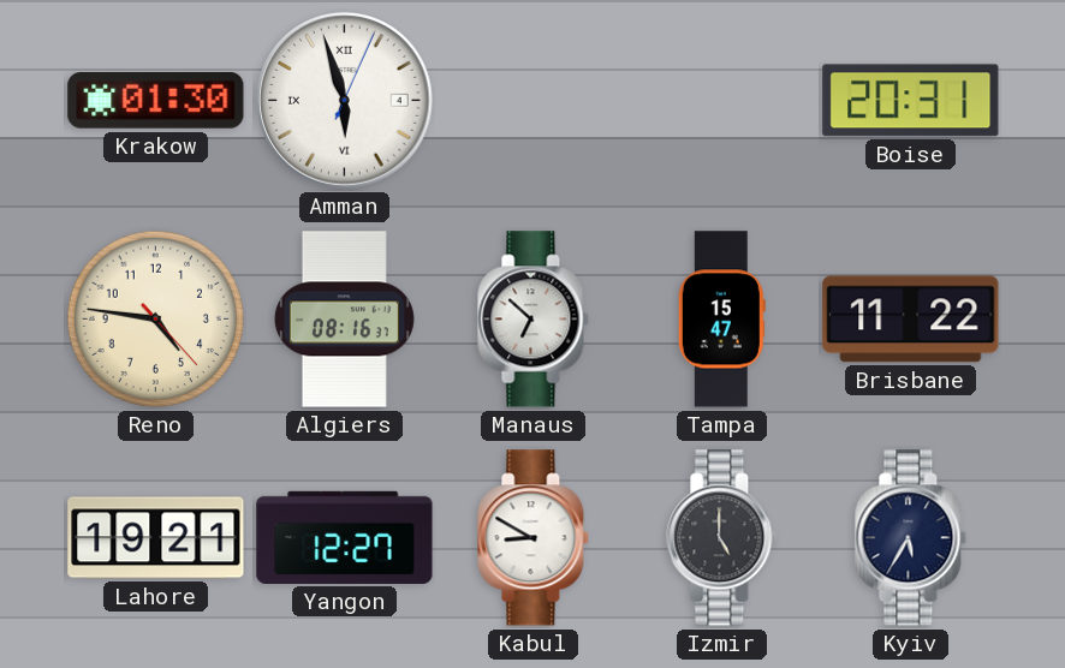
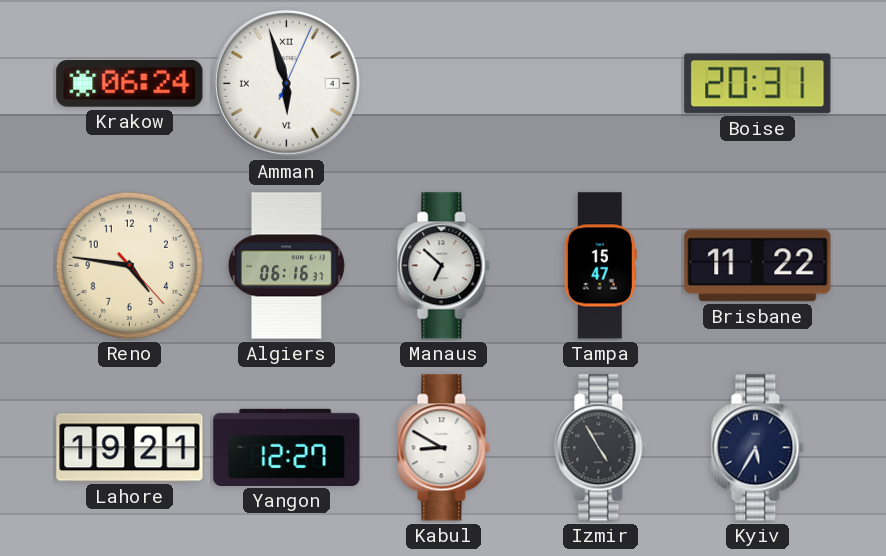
Krakow: 01:30 -> 06:24
Algiers: 08:16 -> 06:16
Izmir: 5:00 -> 4:55
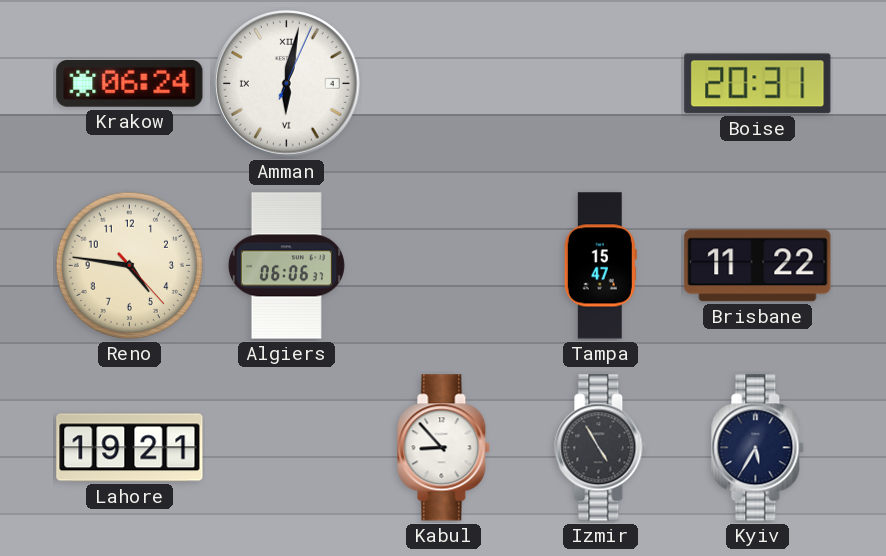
Amman: 5:57 -> 6:02
Algiers: 06:16 -> 06:06
Manaus: 6:52 -> none
Yangon: 12:27 -> none
Kabul: 8:50 -> 8:53
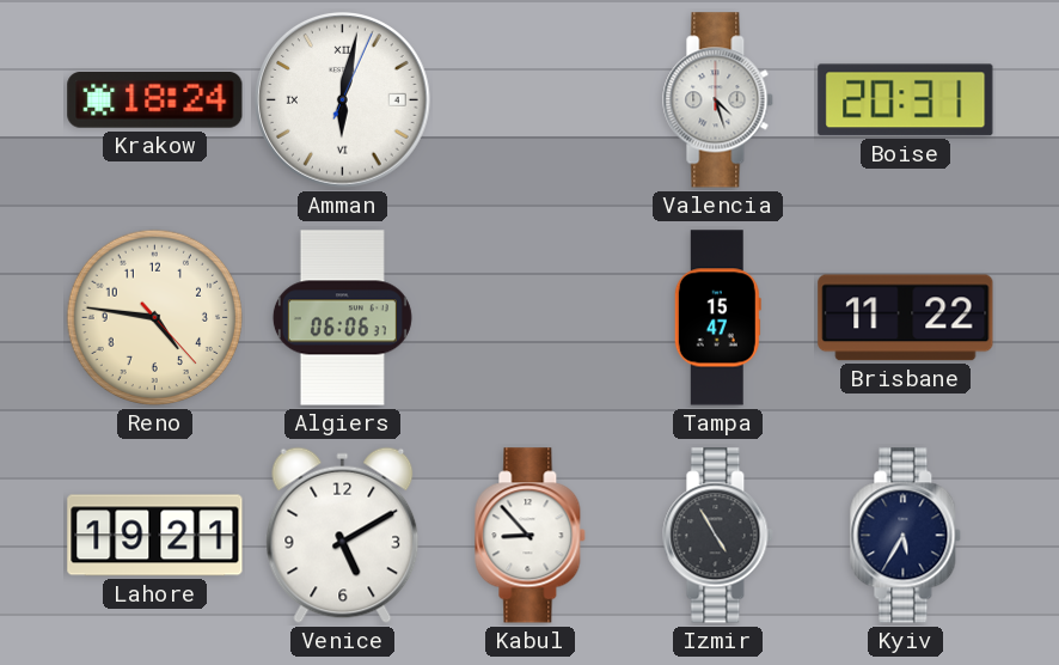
Krakow: 06:24 -> 18:24
Valencia: none -> 4:27
Venice: none -> 5:10
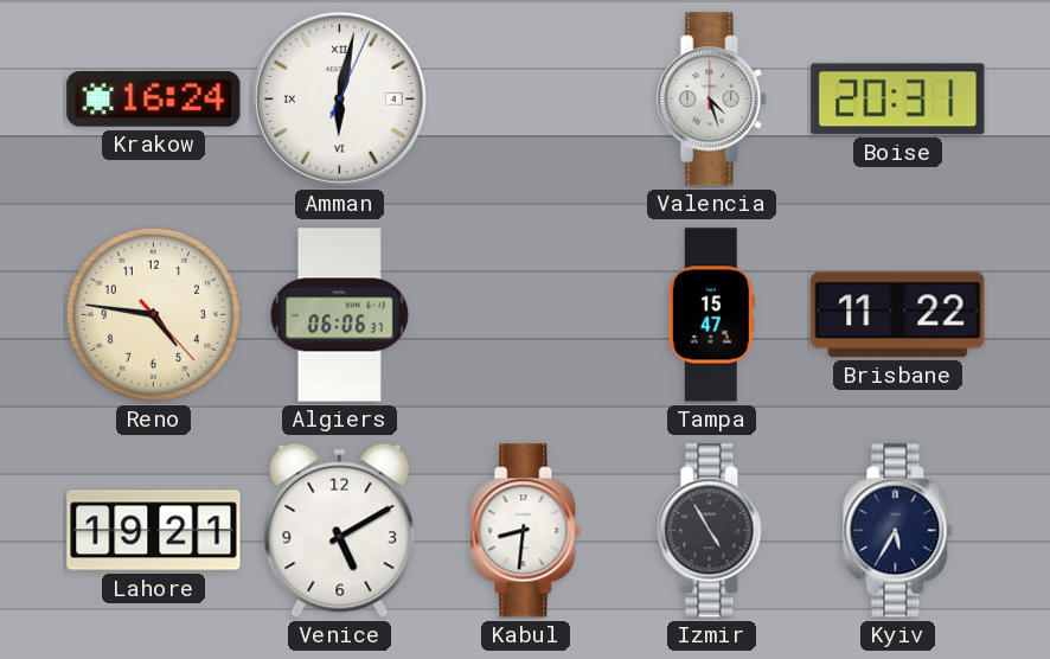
Krakow: 18:24 -> 16:24
Kabul: 8:53 -> 8:31
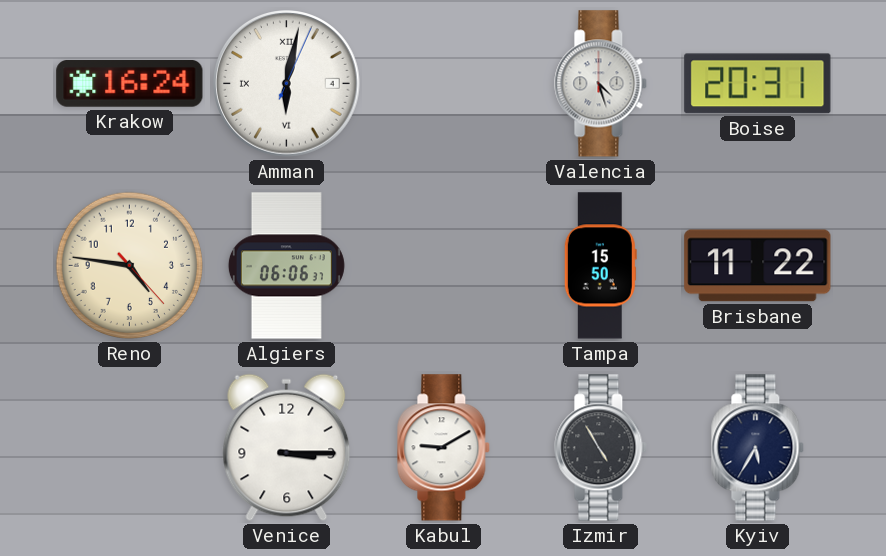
Tampa: 15:47 -> 15:50
Lahore: 19:21 -> none
Venice: 5:10 -> 3:15
Kabul: 8:31 -> 9:10
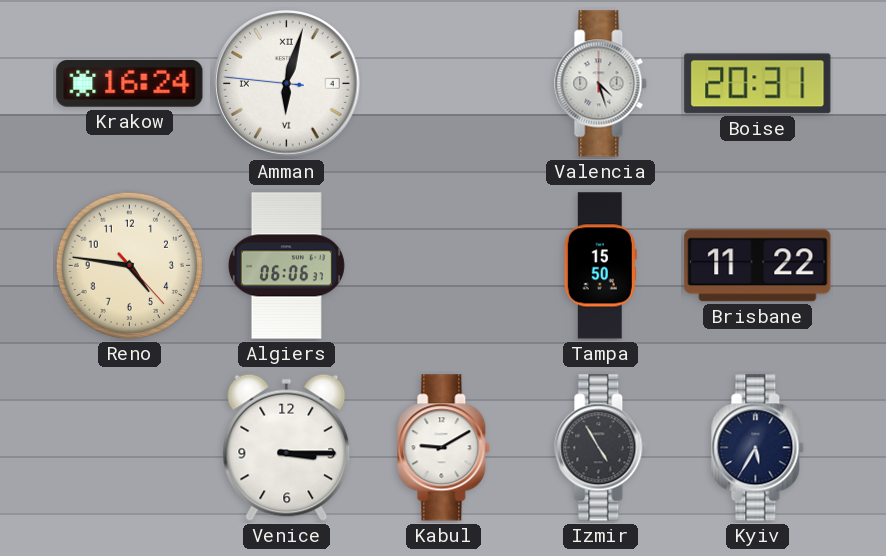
Amman: 6:02:04 -> 6:02:46
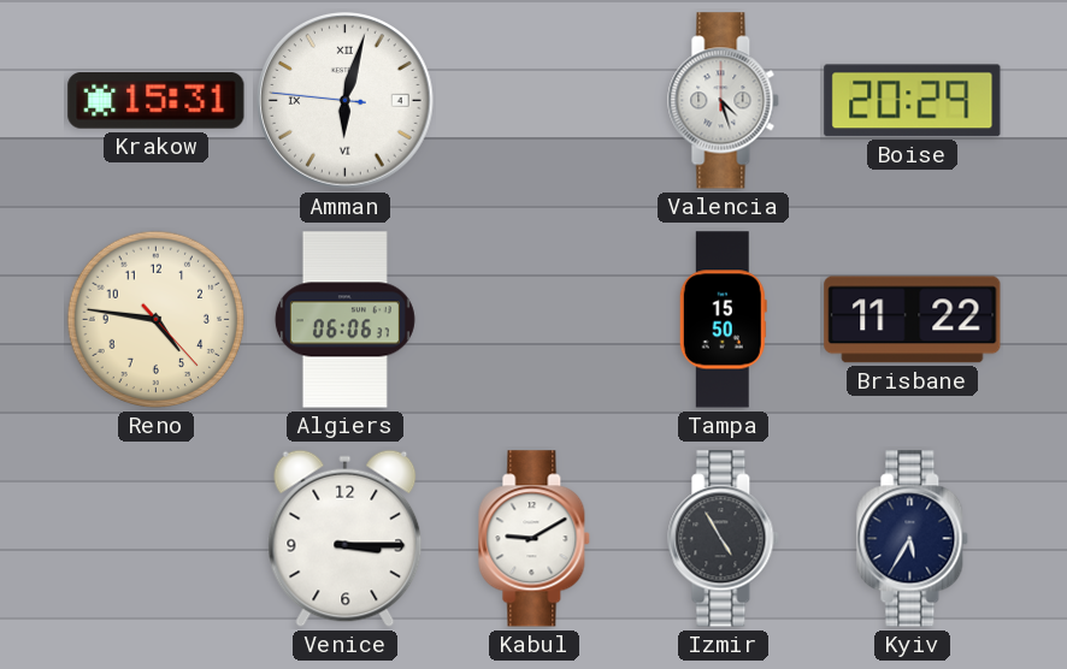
Krakow: 16:24 -> 15:31
Boise: 20:31 -> 20:29
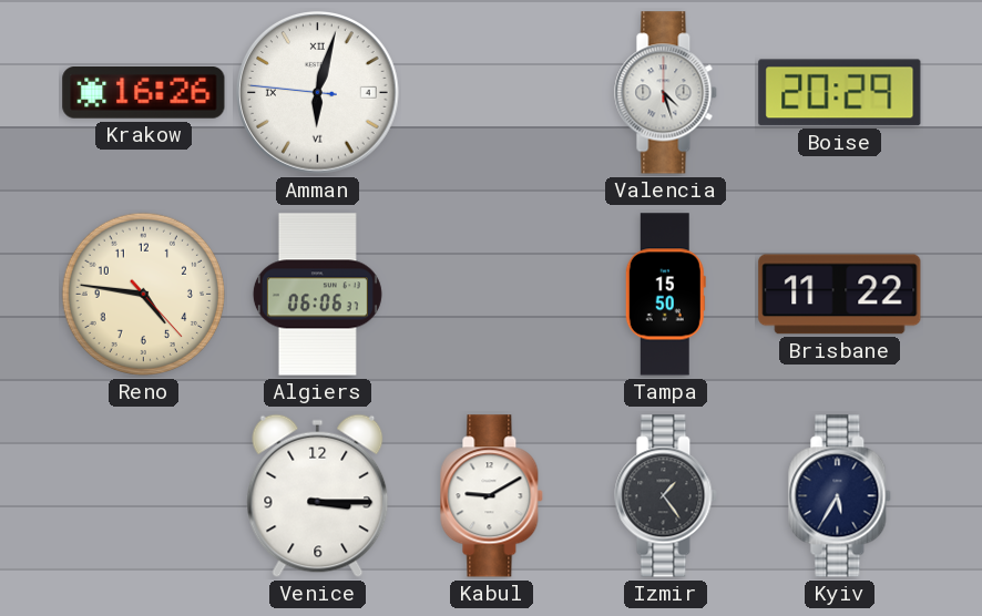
Krakow: 15:31 -> 16:26
Izmir: 4:55 -> 1:24
